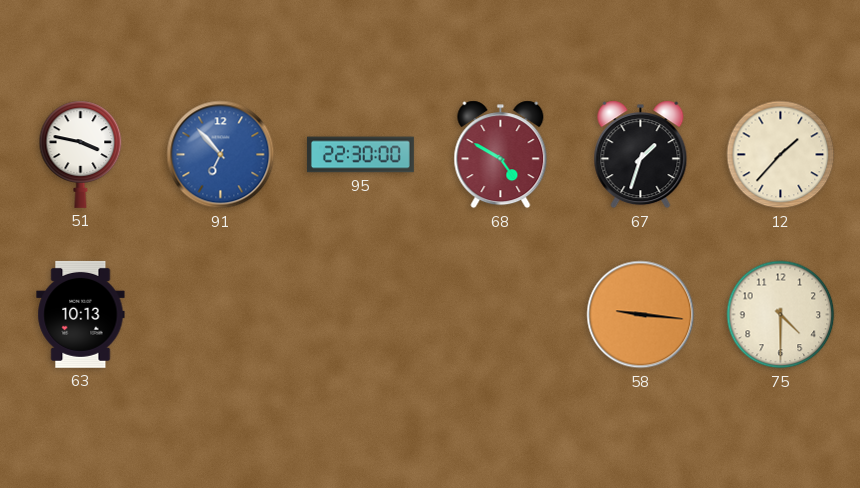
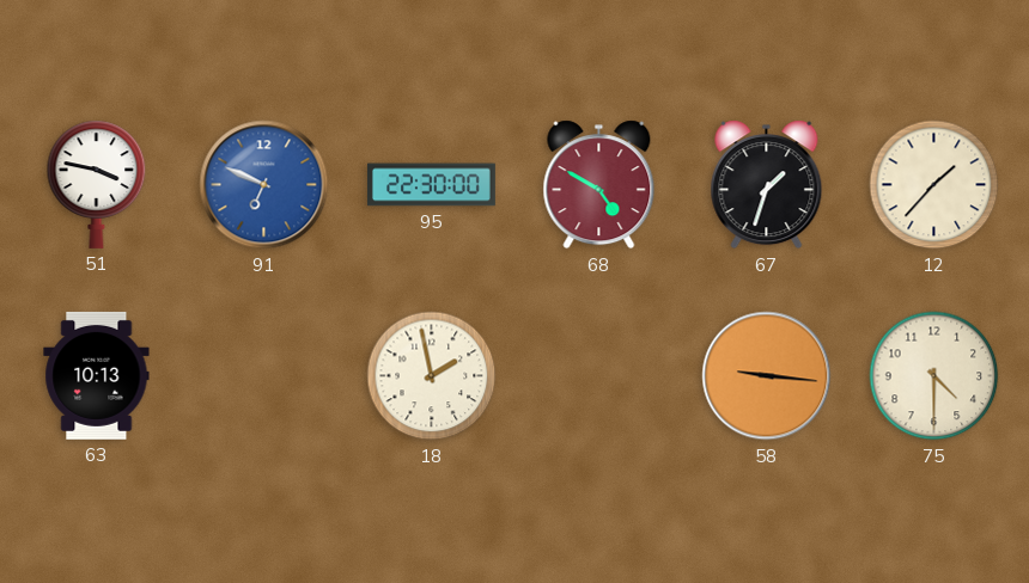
91: 6:53 -> 6:49
18: none -> 1:58
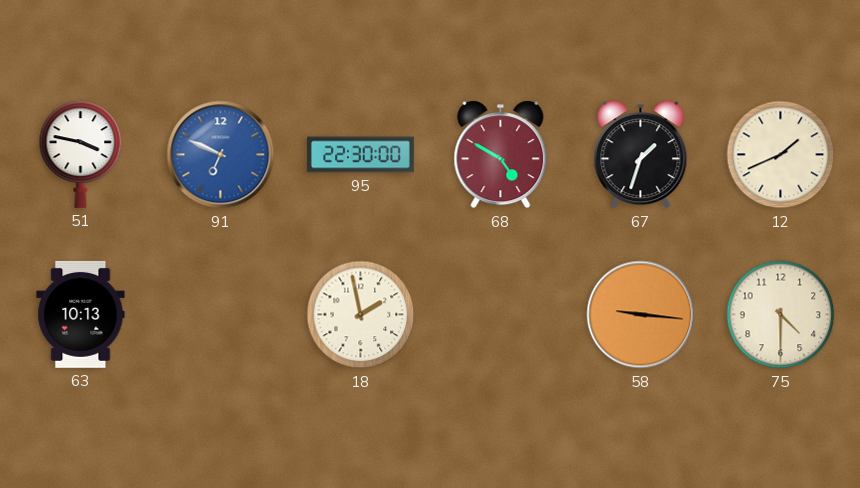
12: 1:37 -> 1:41
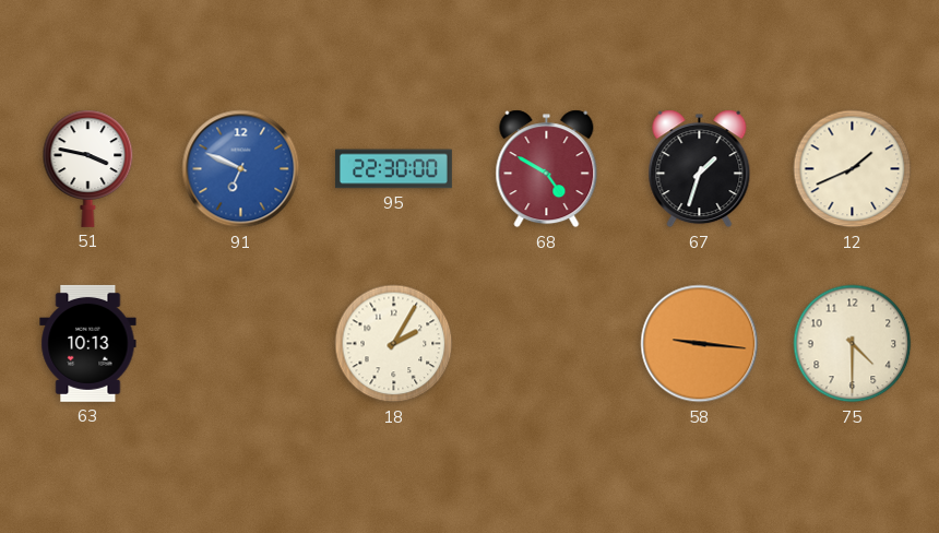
18: 1:58 -> 2:05
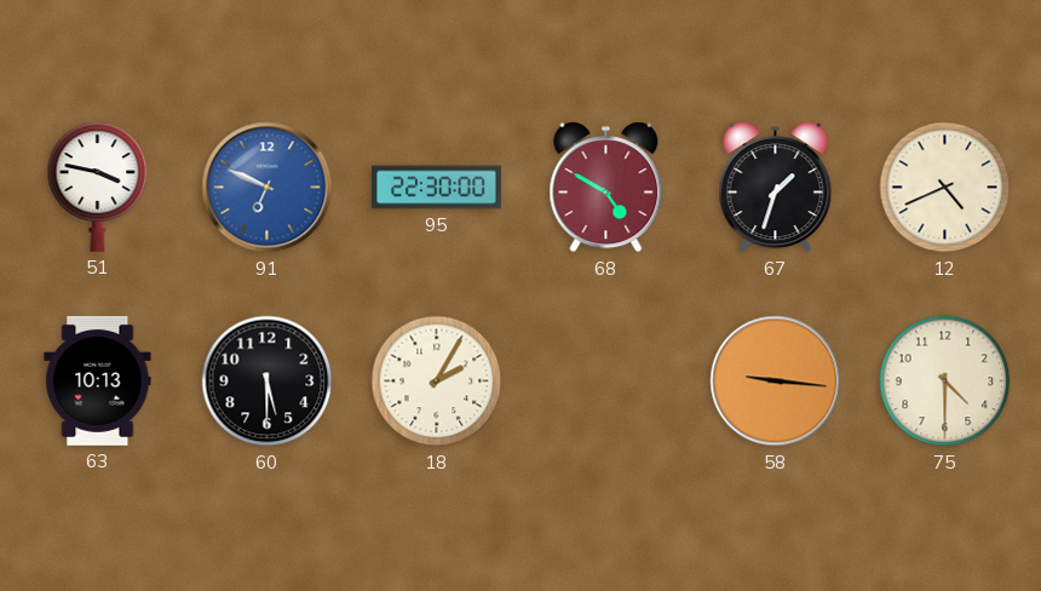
12: 1:41 -> 4:41
60: none -> 5:30
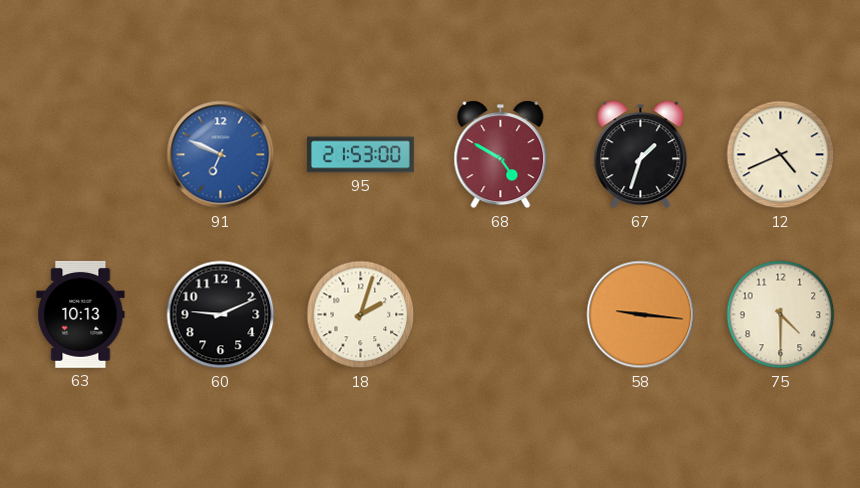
51: 3:47 -> none
95: 22:30 -> 21:53
60: 5:30 -> 9:11
18: 2:05 -> 2:03
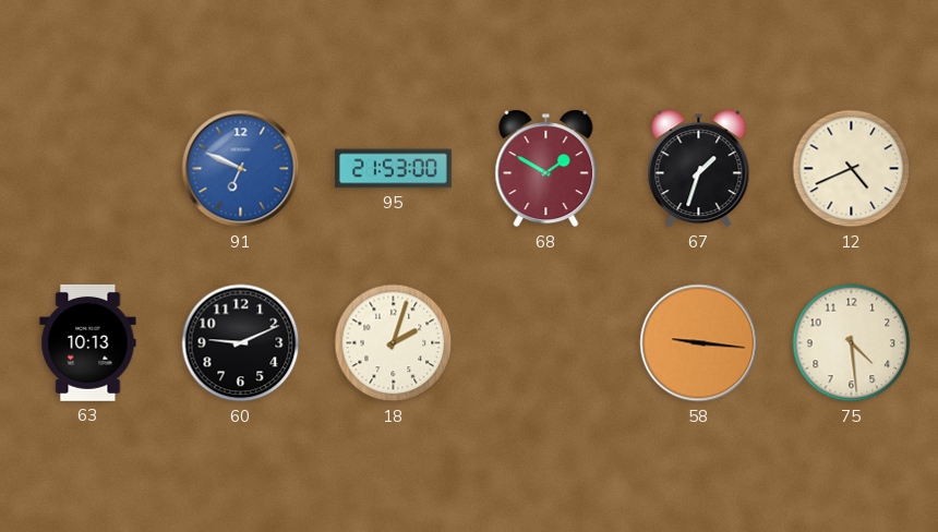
68: 4:50 -> 1:50
75: 4:30 -> 4:29
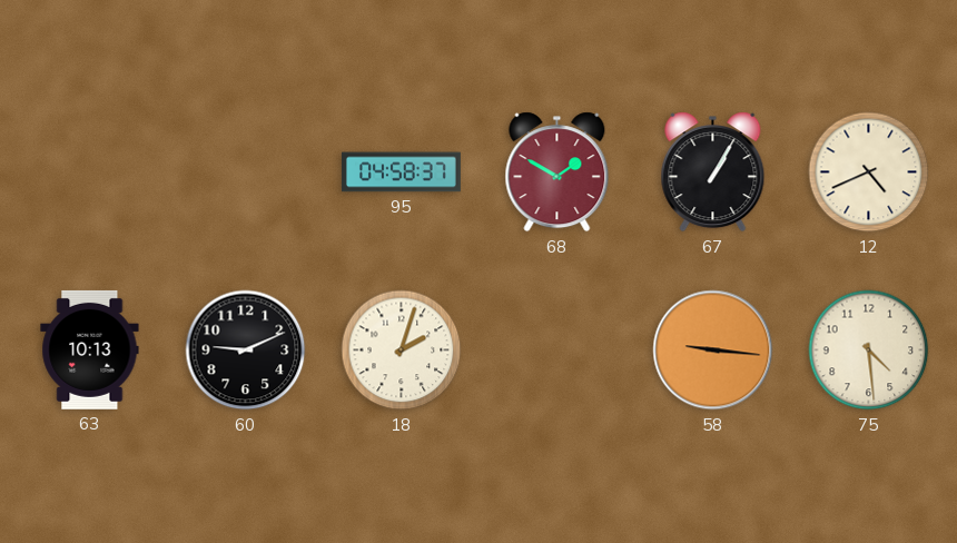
91: 6:49 -> none
95: 21:53 -> 04:58
67: 1:33 -> 1:05
